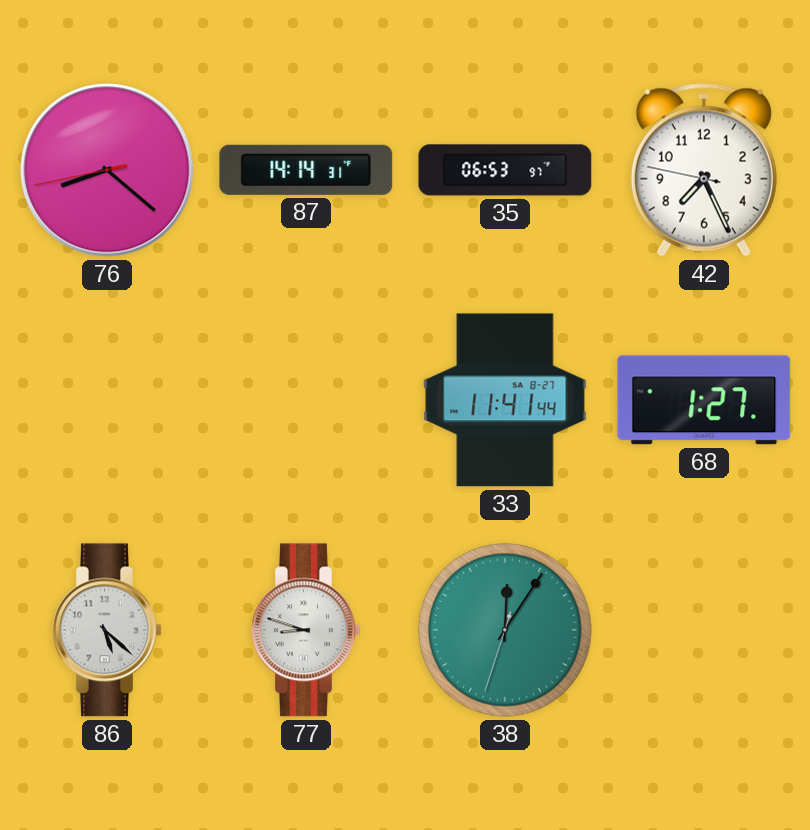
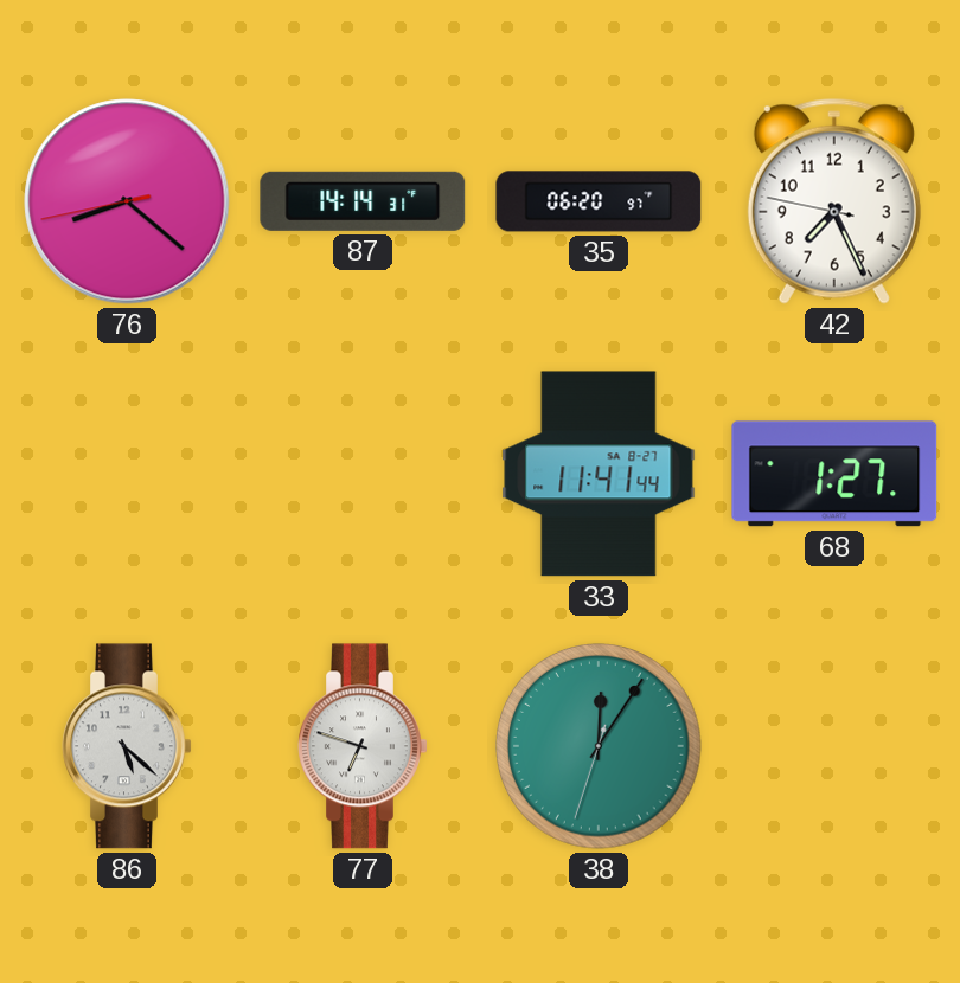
35: 06:53 -> 06:20
77: 8:48 -> 6:48
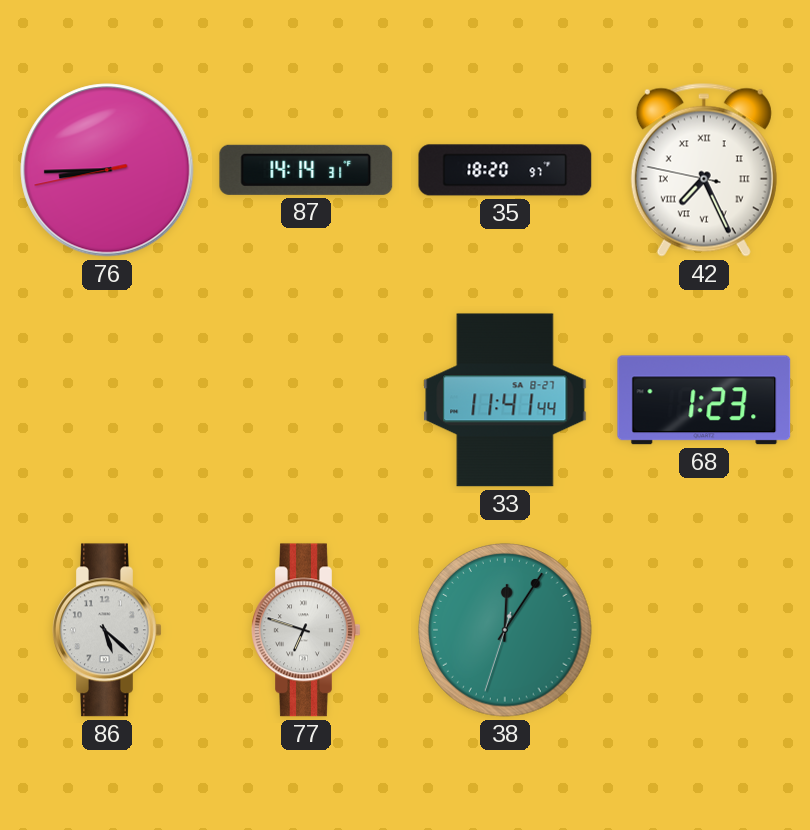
76: 8:21 -> 8:44
35: 06:20 -> 18:20
42 numerals: Arabic -> Roman
68: 1:27 -> 1:23
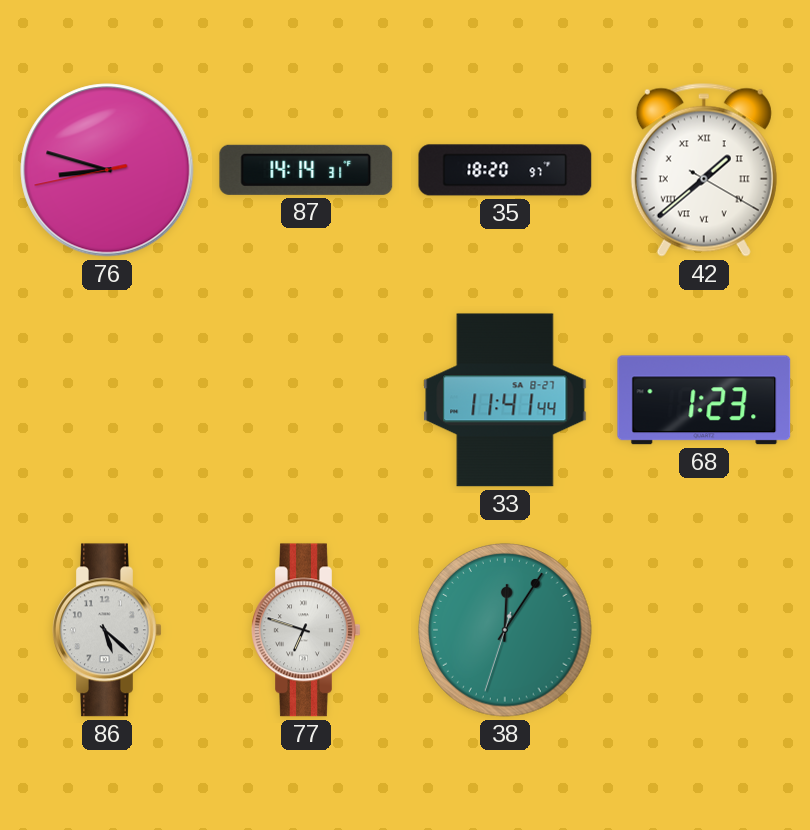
76: 8:44 -> 8:47
42: 7:25 -> 1:38
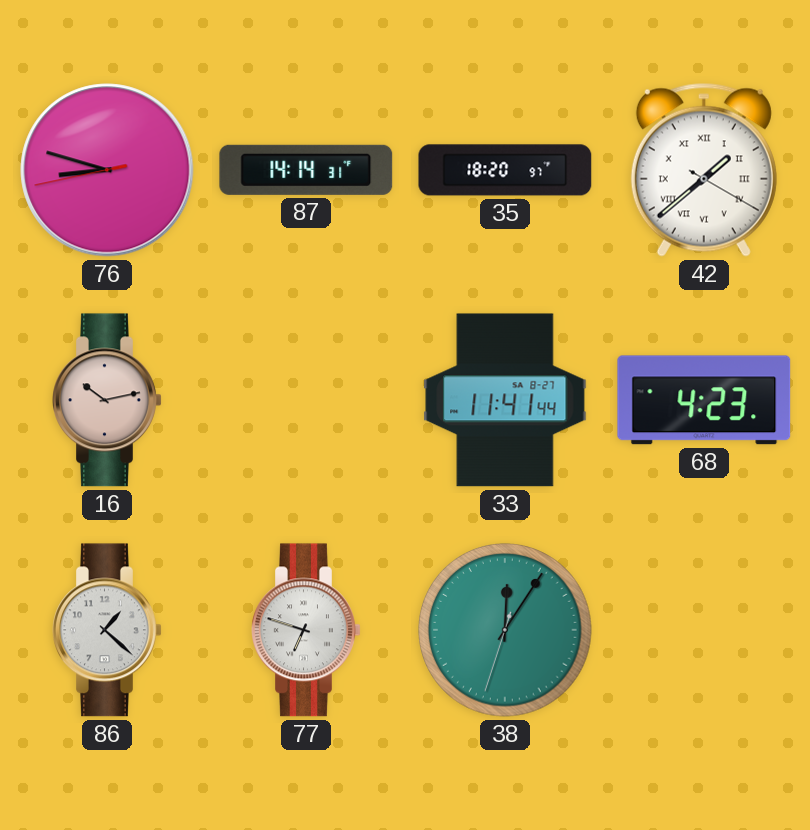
16: none -> 10:13
68: 1:23 -> 4:23
86: 5:22 -> 1:22
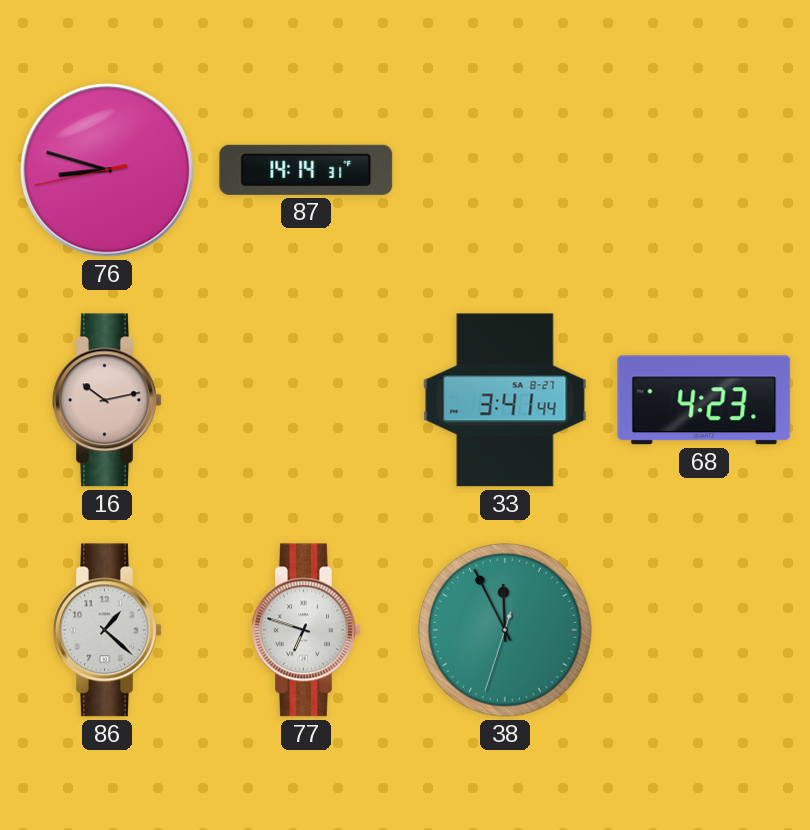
35: 18:20 -> none
42: 1:38 -> none
33: 11:41 -> 3:41
38: 12:05 -> 11:55
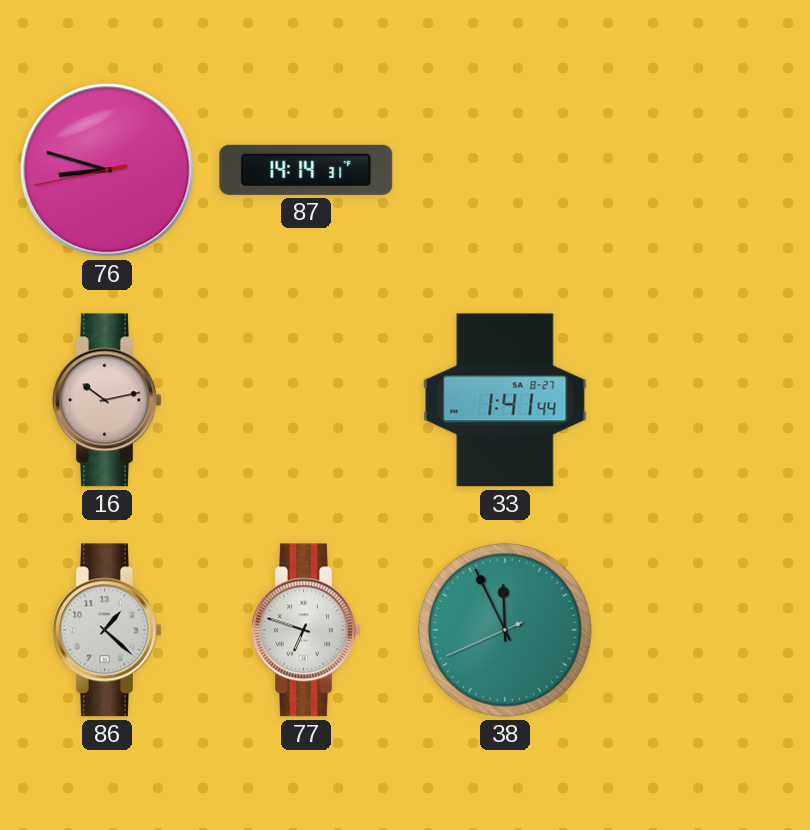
33: 3:41 -> 1:41
68: 4:23 -> none
38: 11:55:33 -> 11:55:41
